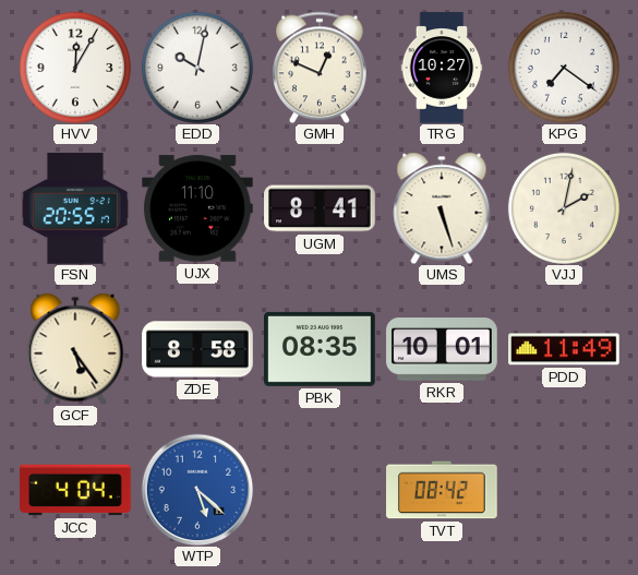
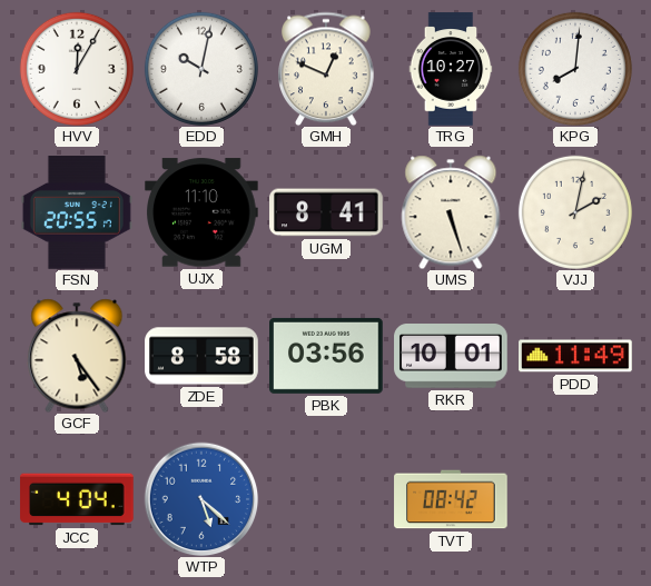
KPG: 7:21 -> 8:01
PBK: 08:35 -> 03:56
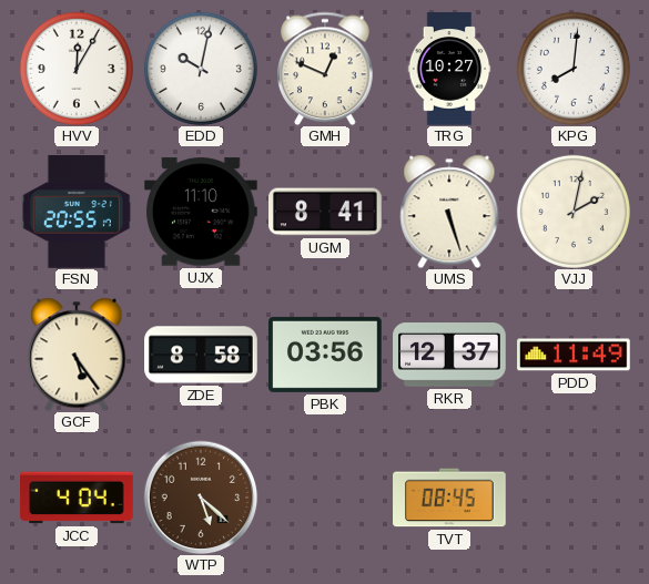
RKR: 10:01 -> 12:37
WTP dial: blue -> brown
TVT: 08:42 -> 08:45
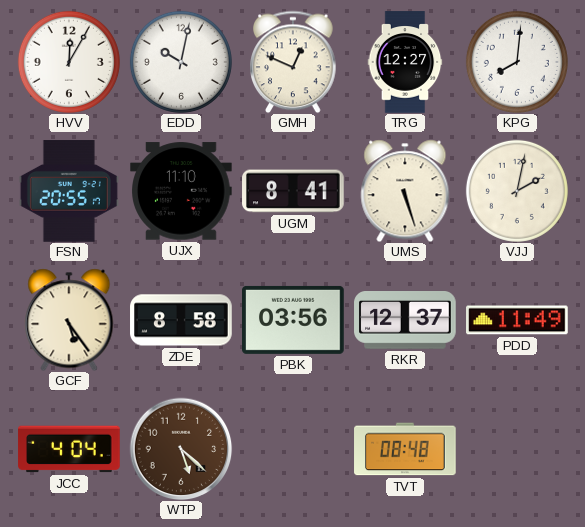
TRG: 10:27 -> 12:27
TVT: 08:45 -> 08:48
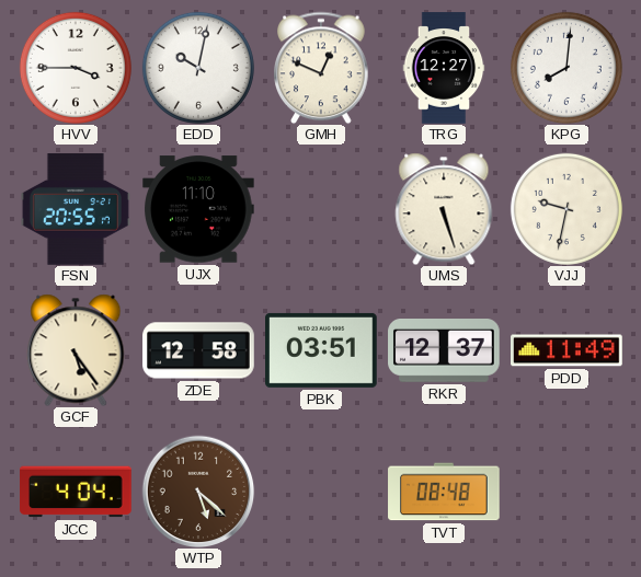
HVV: 12:05 -> 3:45
UGM: 8:41 -> none
VJJ: 2:02 -> 9:32
ZDE: 8:58 -> 12:58
PBK: 03:56 -> 03:51
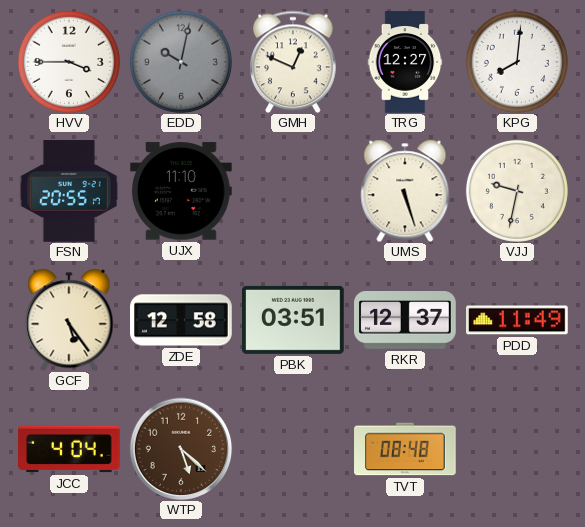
EDD dial: white -> grey
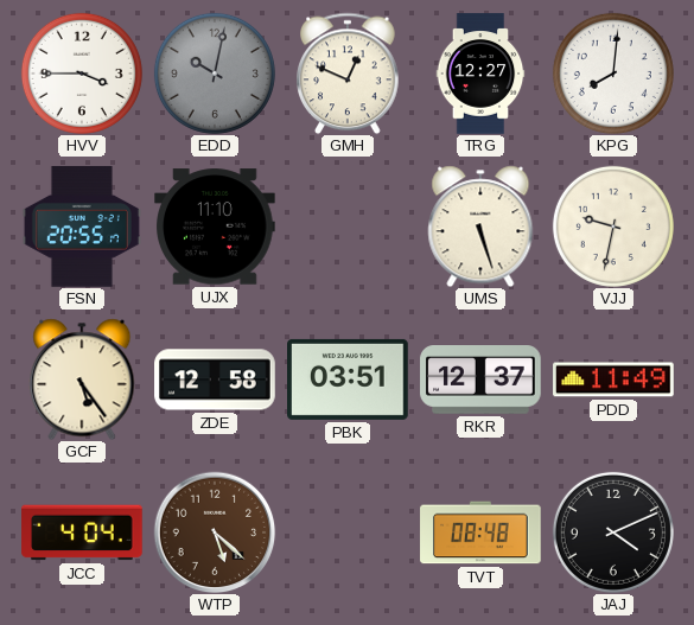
JAJ: none -> 4:11
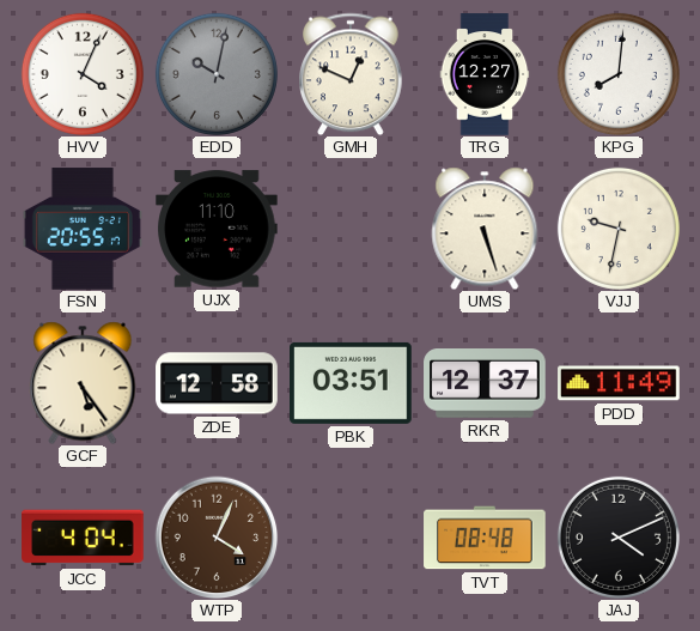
HVV: 3:45 -> 4:04
WTP: 5:22 -> 4:04
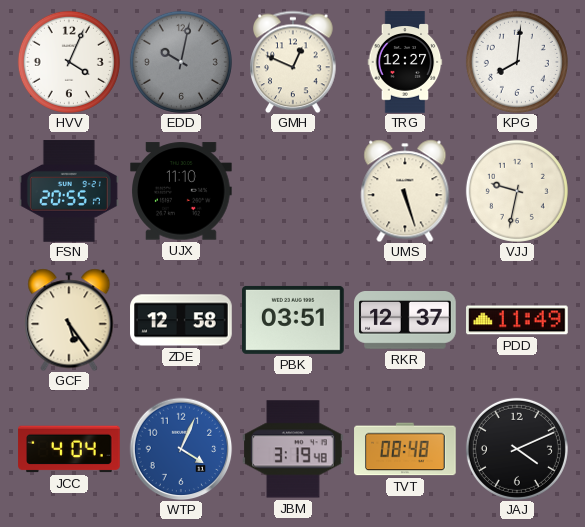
WTP dial: brown -> blue
JBM: none -> 3:19
